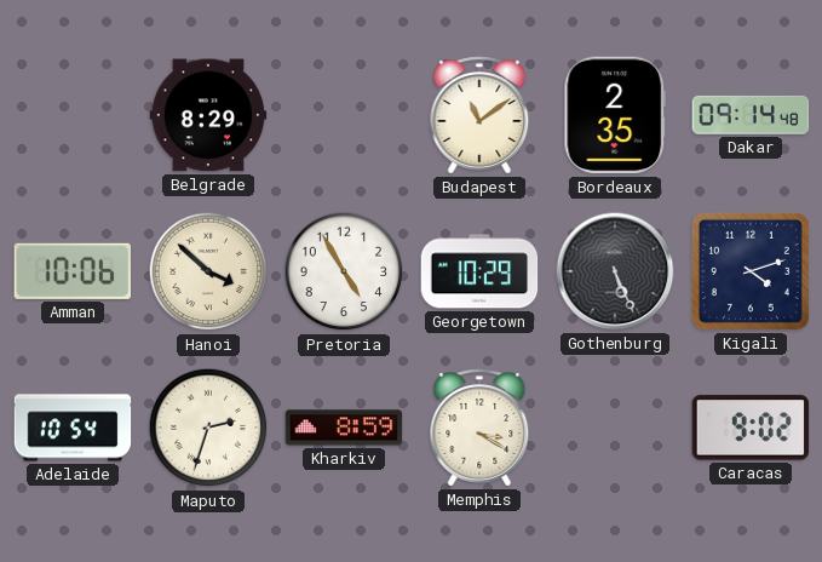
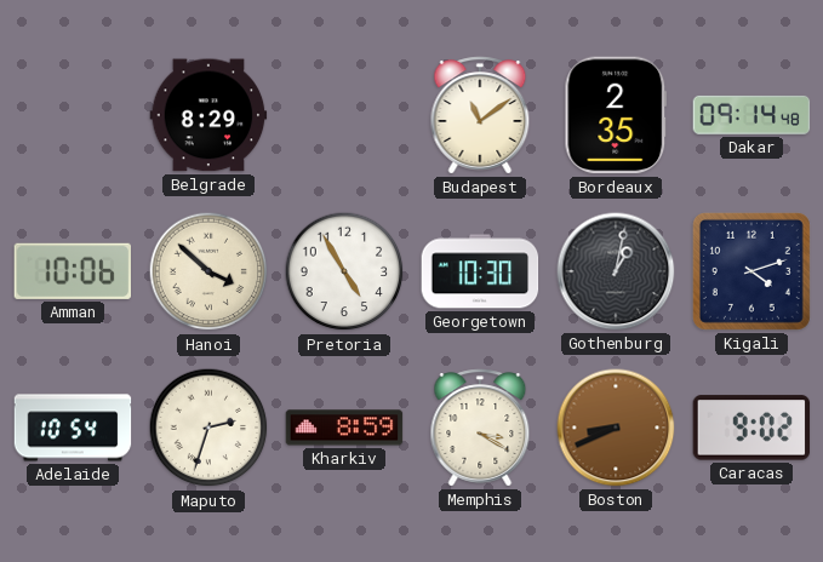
Georgetown: 10:29 -> 10:30
Gothenburg: 5:26 -> 1:02
Boston: none -> 8:41
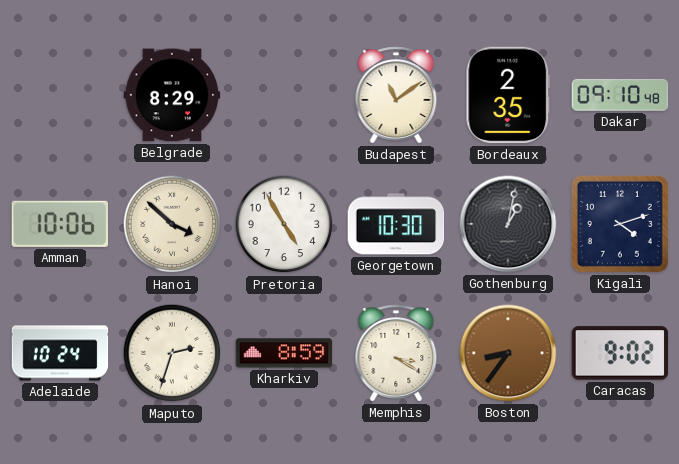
Dakar: 09:14 -> 09:10
Adelaide: 10:54 -> 10:24
Boston: 8:41 -> 8:36
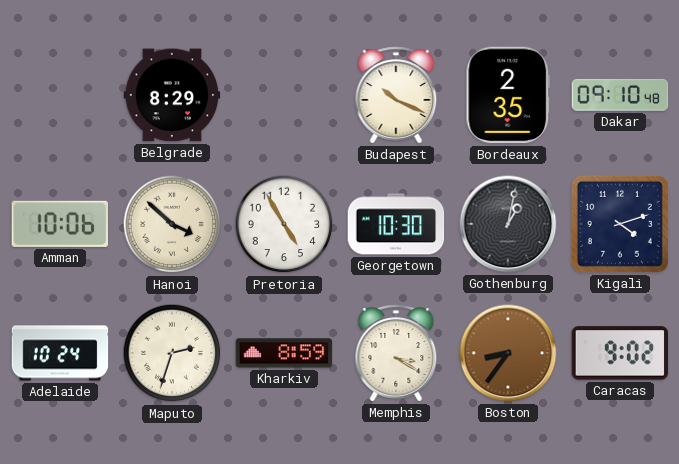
Budapest: 11:09 -> 10:19
